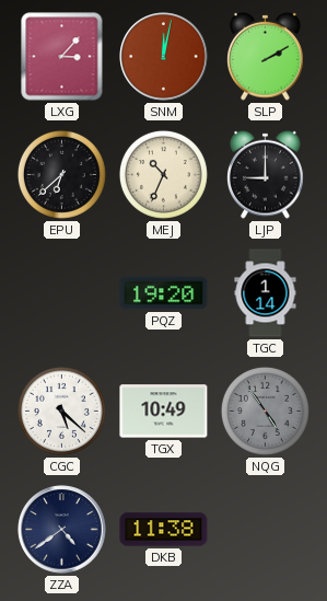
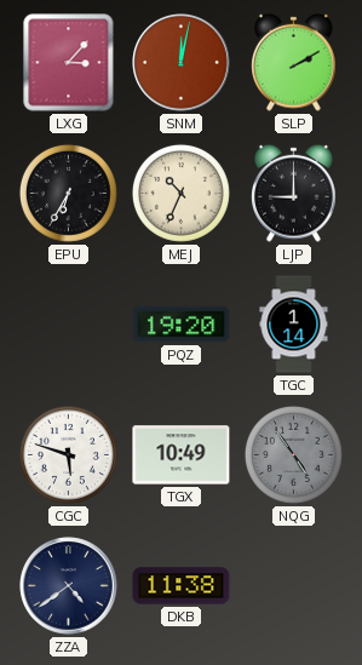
EPU: 6:38 -> 6:35
CGC: 5:22 -> 5:48
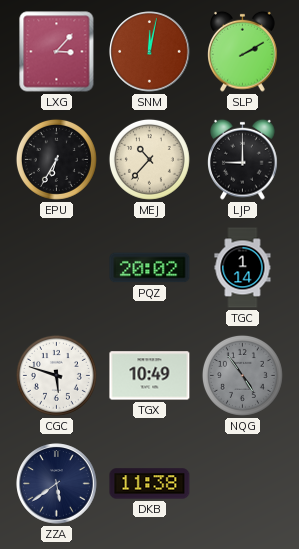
MEJ: 10:34 -> 10:37
PQZ: 19:20 -> 20:02
ZZA: 4:39 -> 5:39
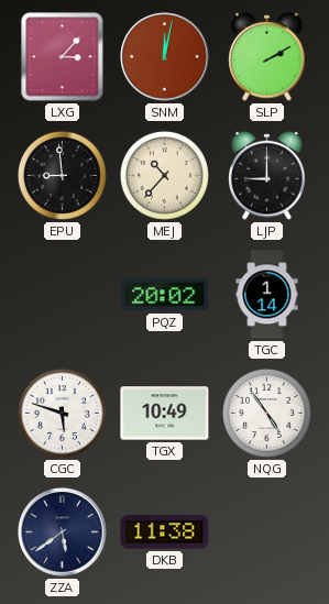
EPU: 6:35 -> 8:59
NQG dial: grey -> white
